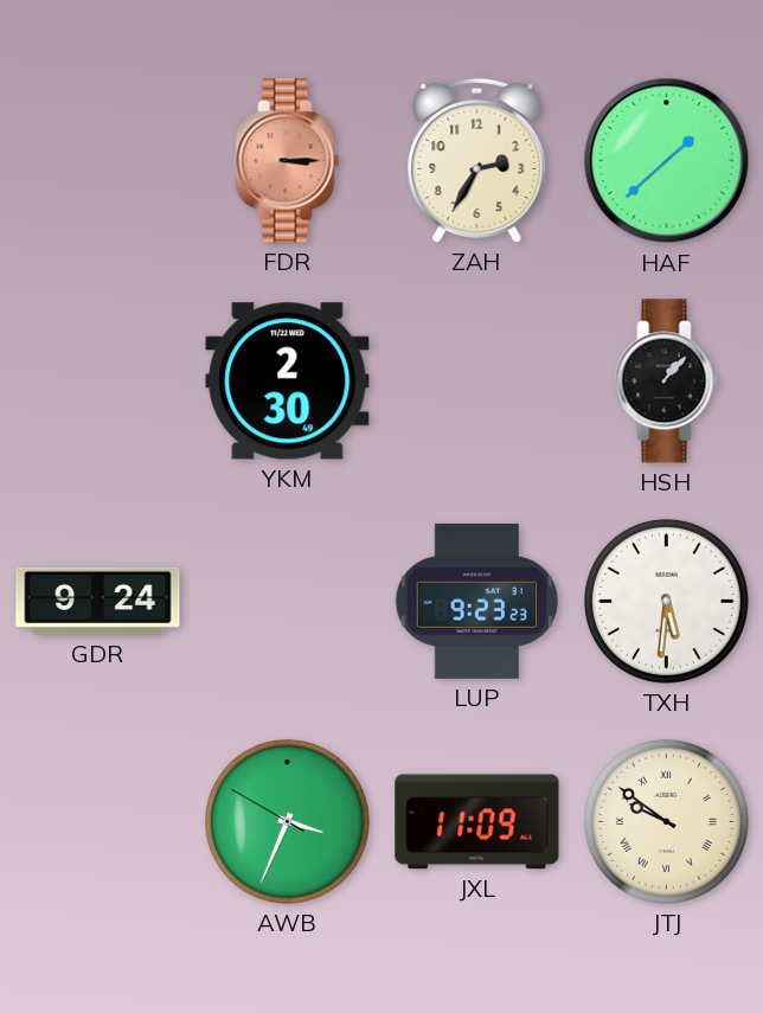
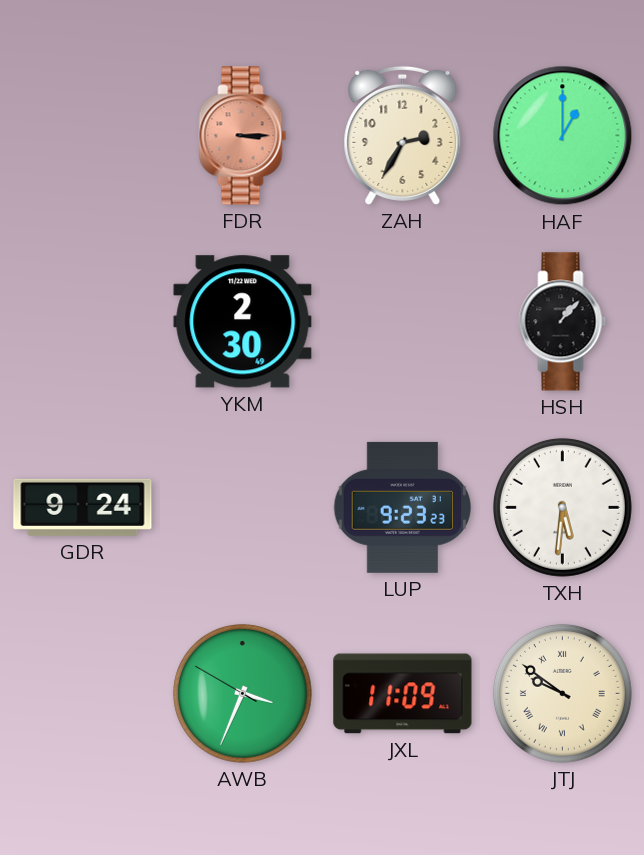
HAF: 1:38 -> 1:00
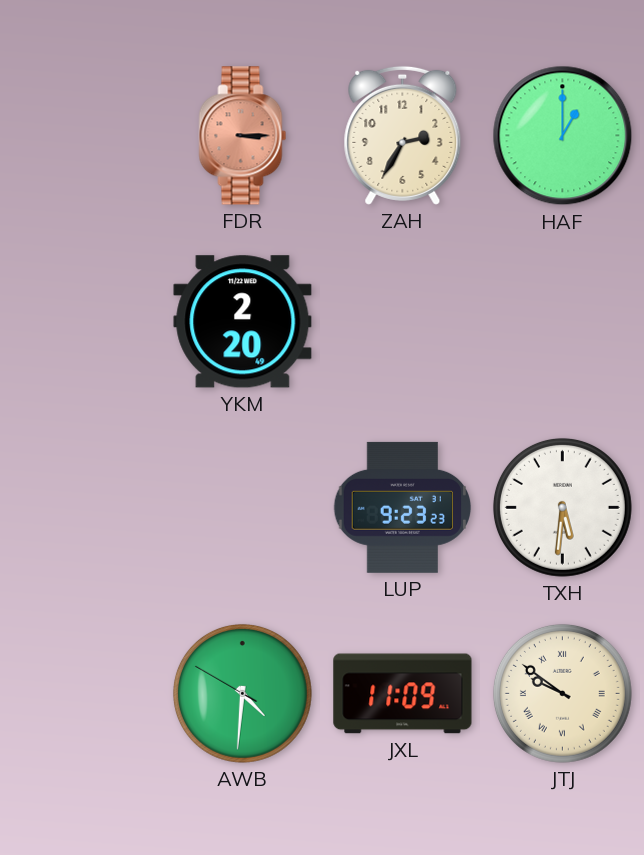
YKM: 2:30 -> 2:20
HSH: 1:07 -> none
GDR: 9:24 -> none
AWB: 3:33 -> 4:30
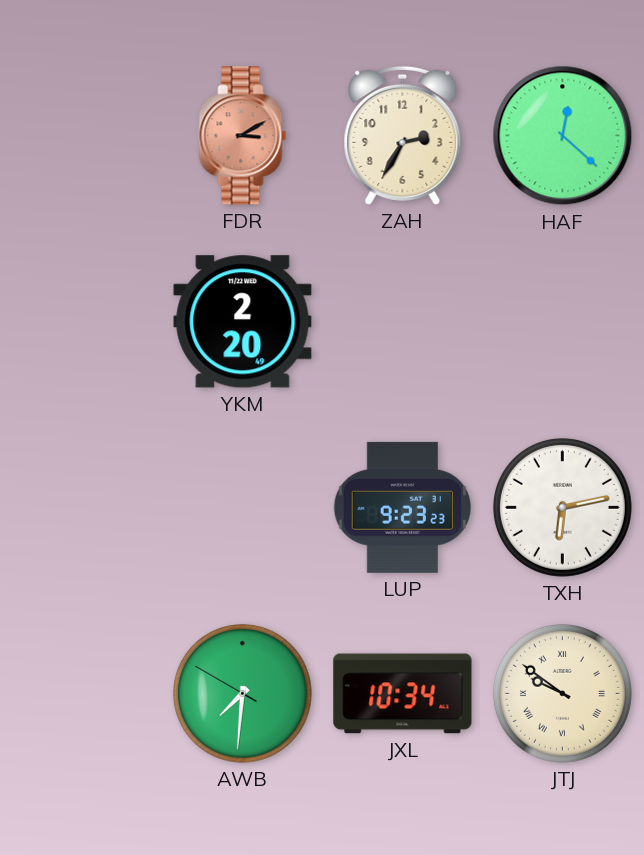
FDR: 3:15 -> 3:10
HAF: 1:00 -> 12:22
TXH: 5:31 -> 6:13
AWB: 4:30 -> 7:30
JXL: 11:09 -> 10:34
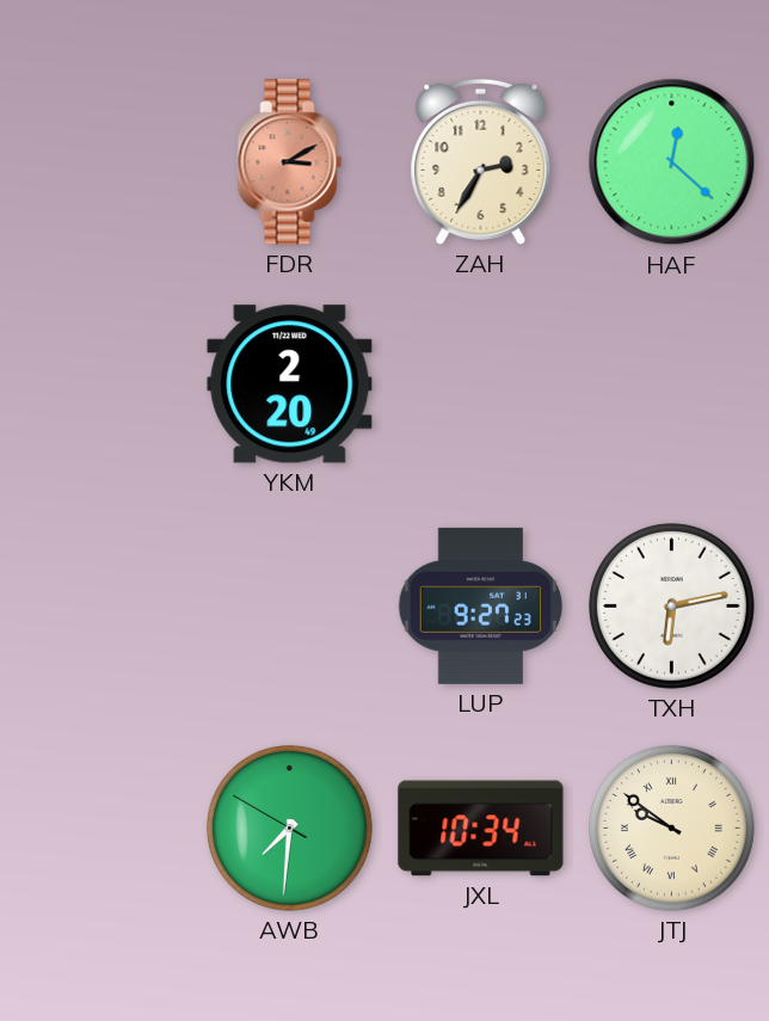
LUP: 9:23 -> 9:27
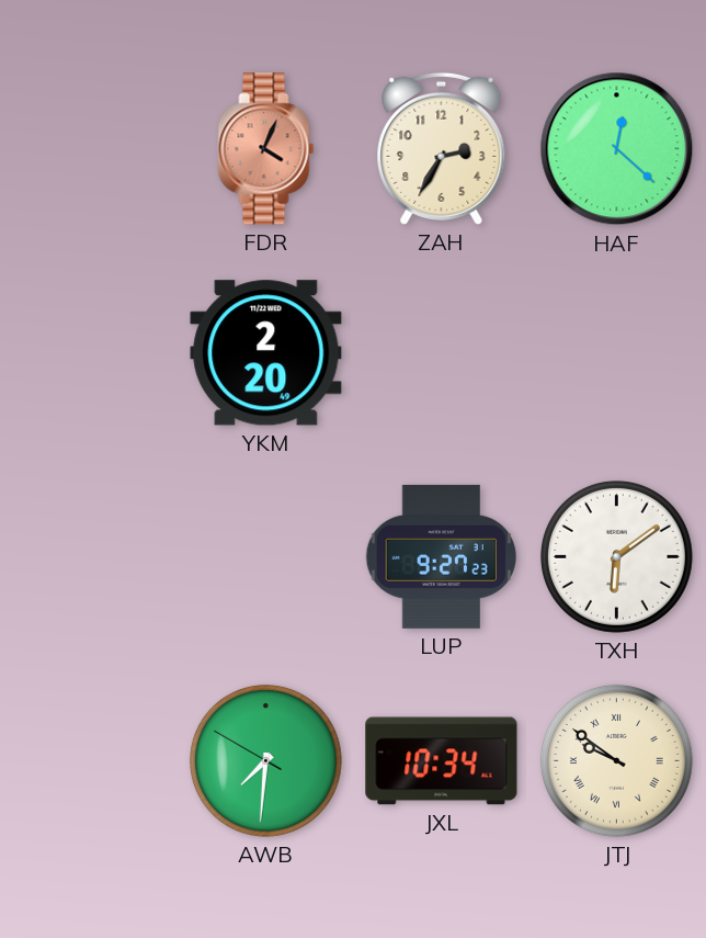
FDR: 3:10 -> 4:04
TXH: 6:13 -> 6:09
